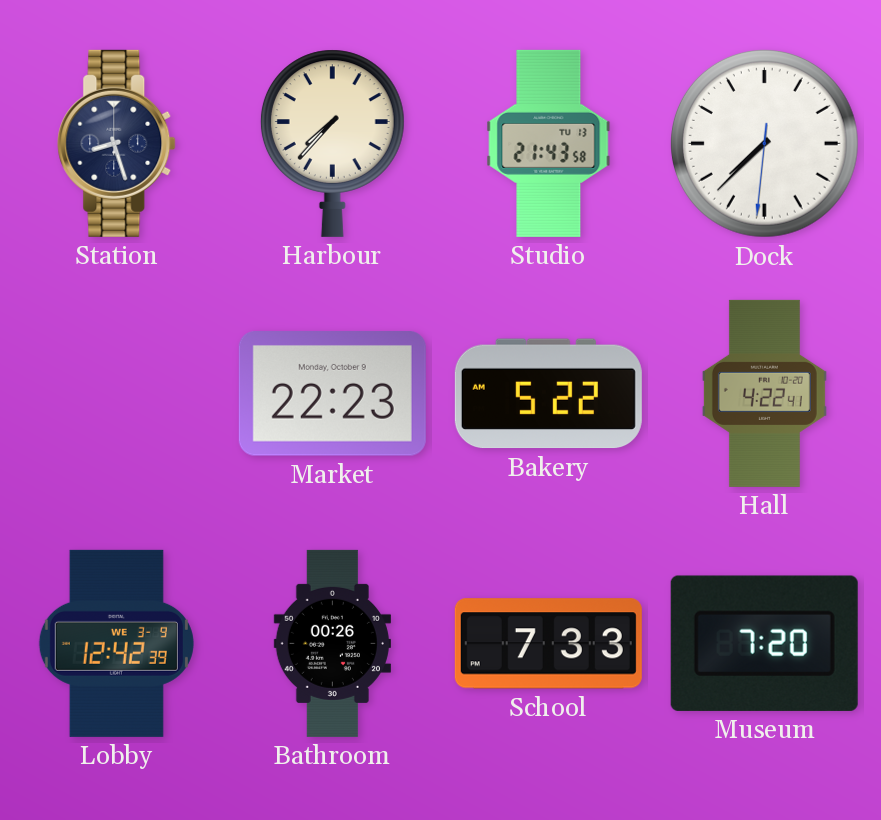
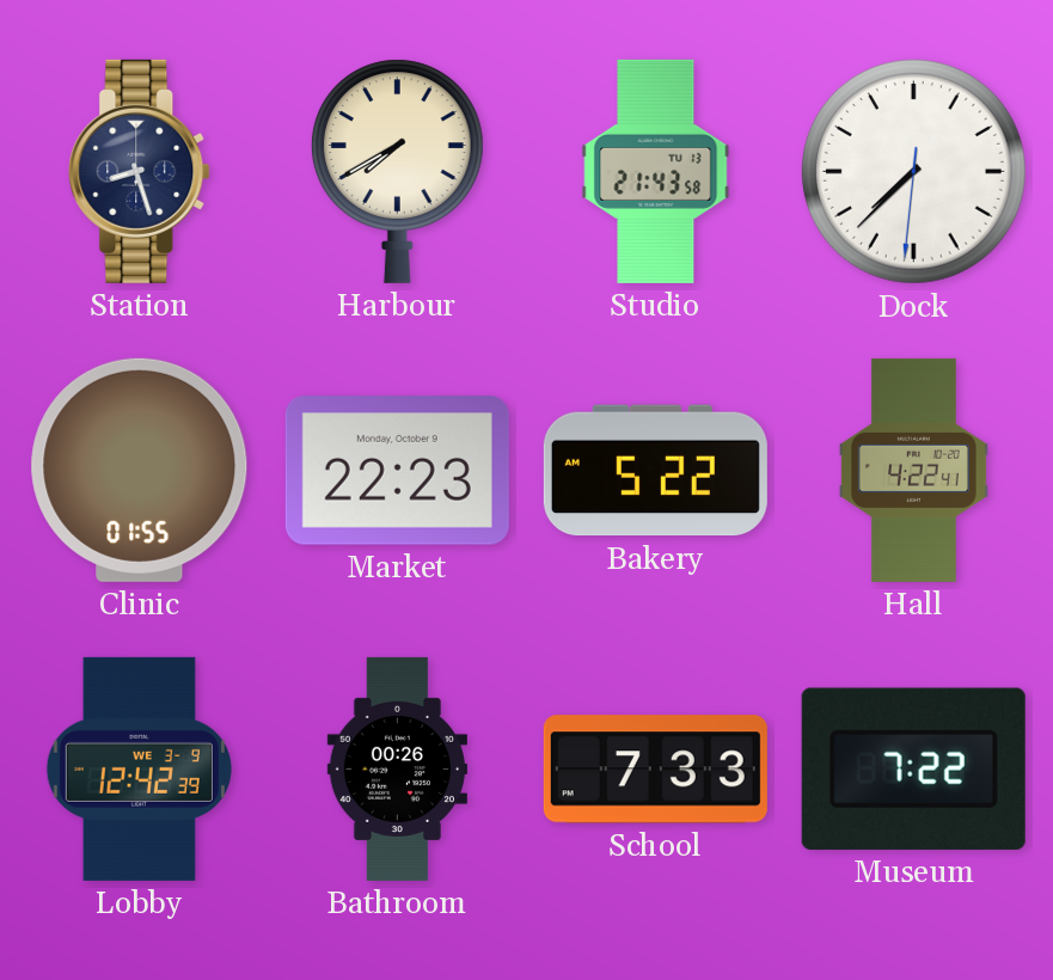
Harbour: 7:37 -> 7:40
Clinic: none -> 01:55
Museum: 7:20 -> 7:22
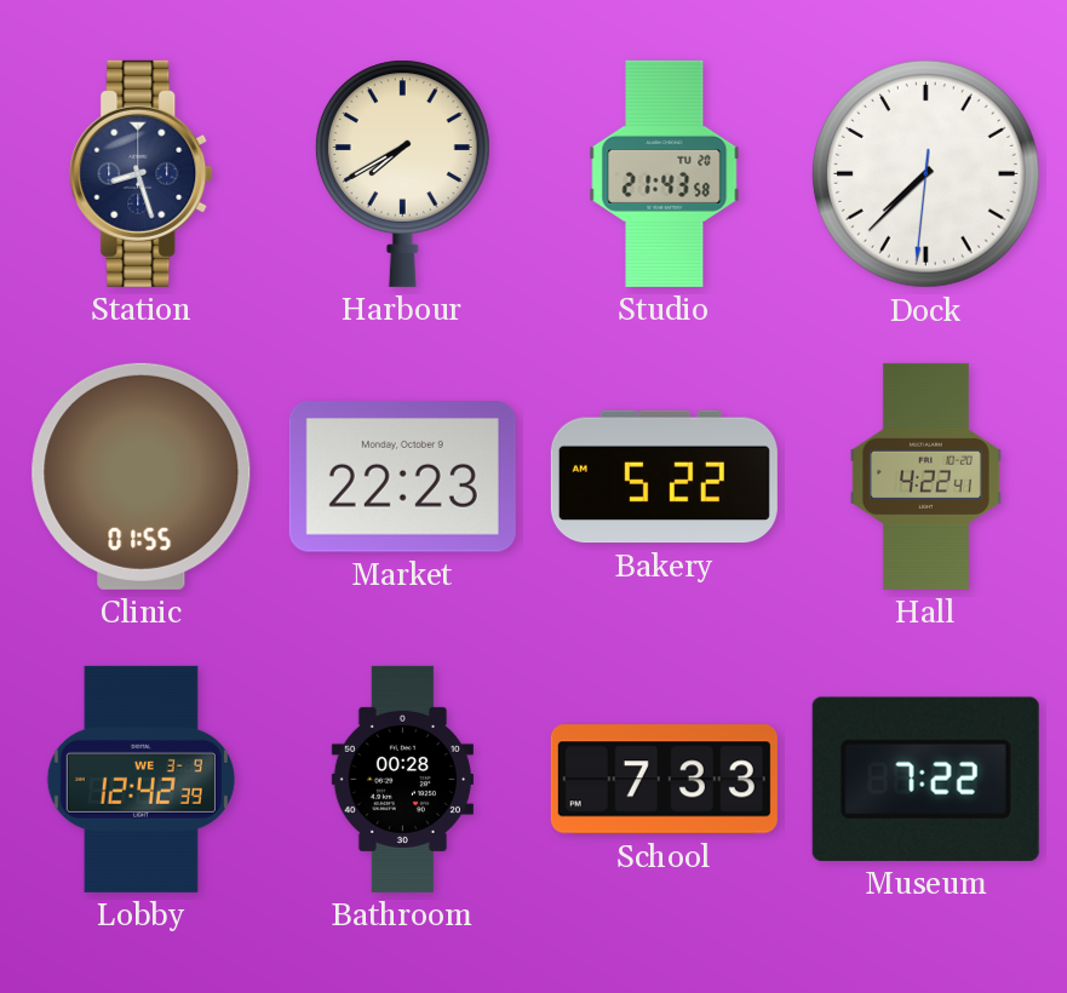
Studio date: TU 13 -> TU 20
Bathroom: 00:26 -> 00:28
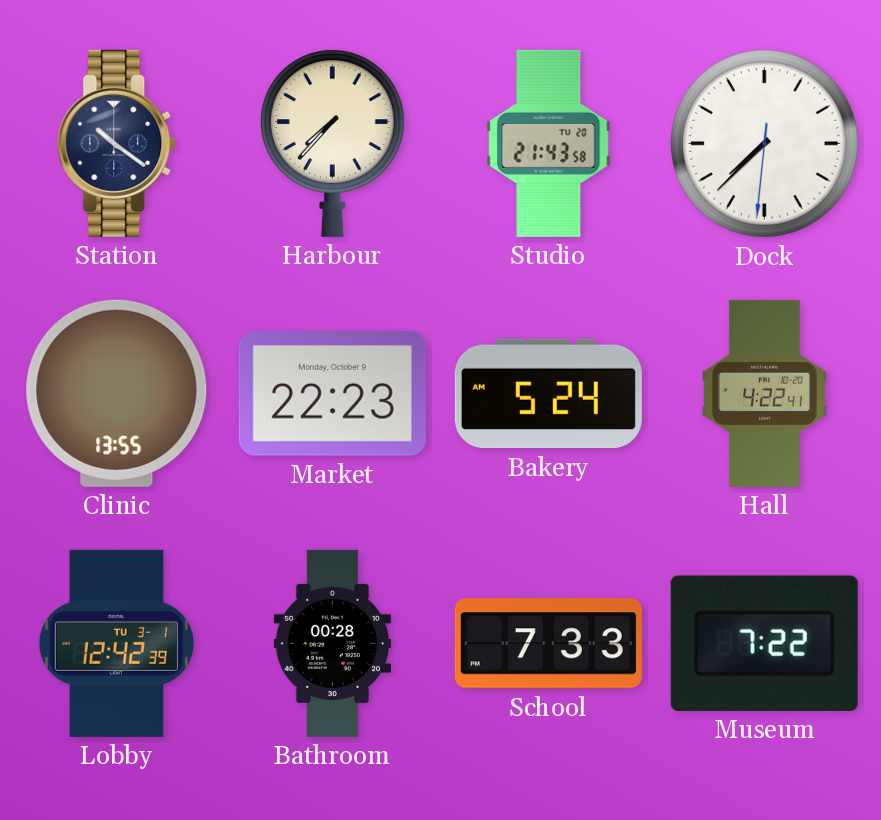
Station: 8:27 -> 10:21
Harbour: 7:40 -> 7:37
Clinic: 01:55 -> 13:55
Bakery: 5:22 -> 5:24
Lobby date: WE 3-9 -> TU 3-1
